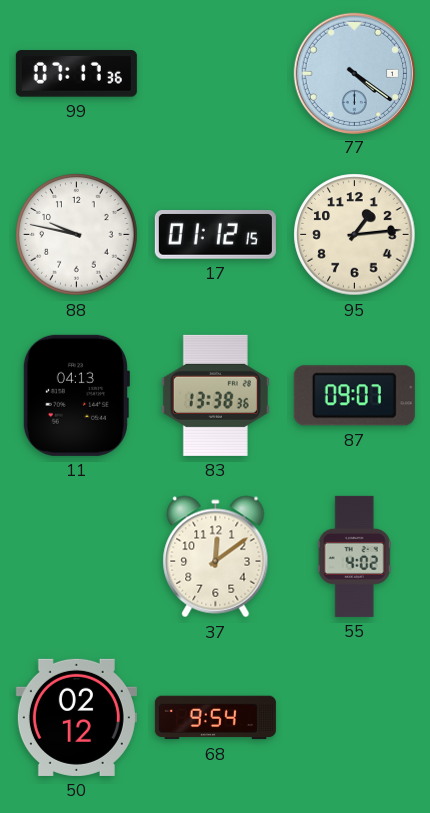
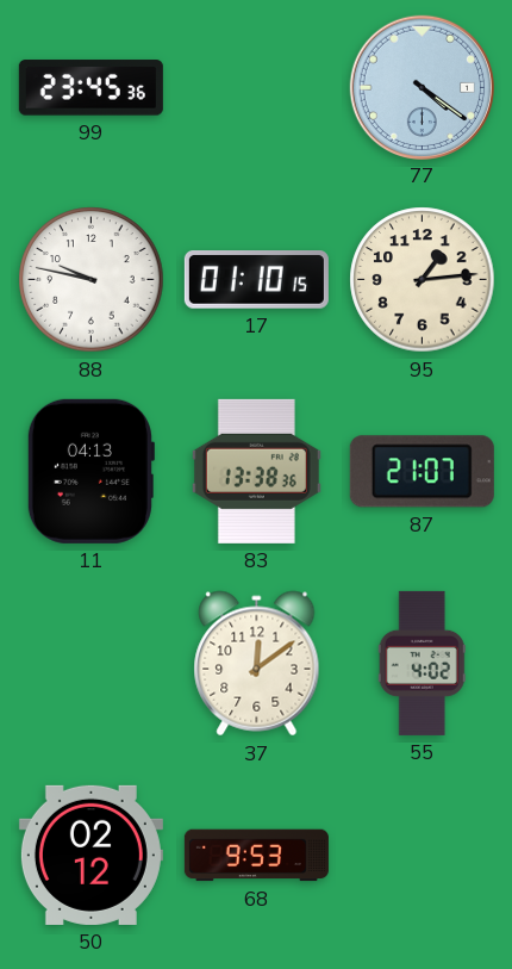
99: 07:17 -> 23:45
17: 01:12 -> 01:10
87: 09:07 -> 21:07
68: 9:54 -> 9:53
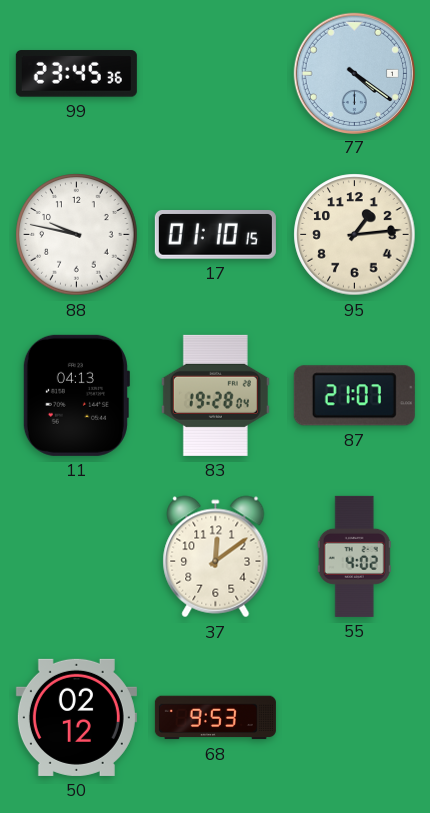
83: 13:38 -> 19:28
